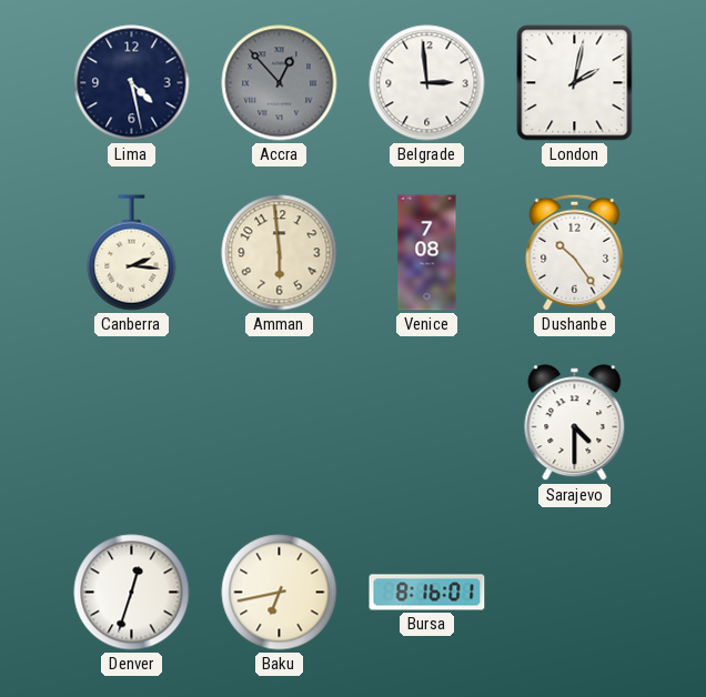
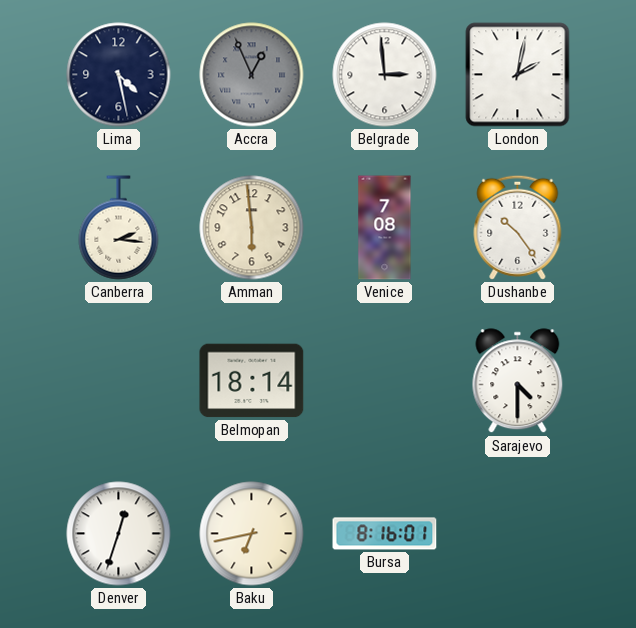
Accra: 12:53 -> 12:56
Belmopan: none -> 18:14
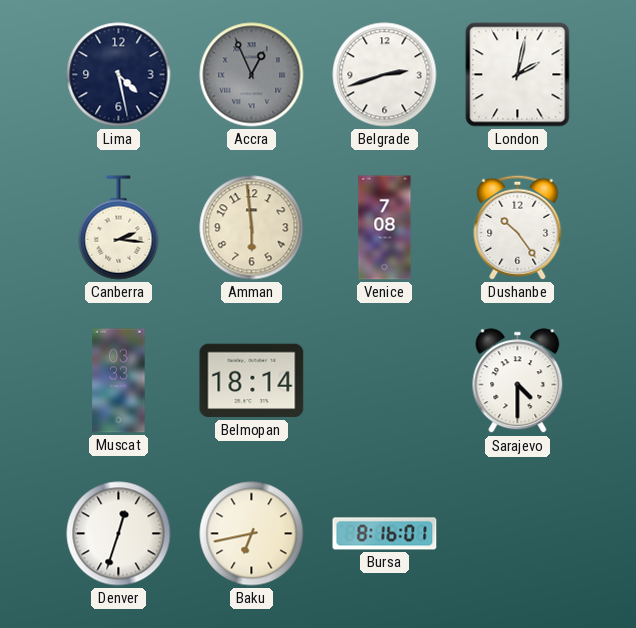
Belgrade: 2:59 -> 2:42
Muscat: none -> 03:33
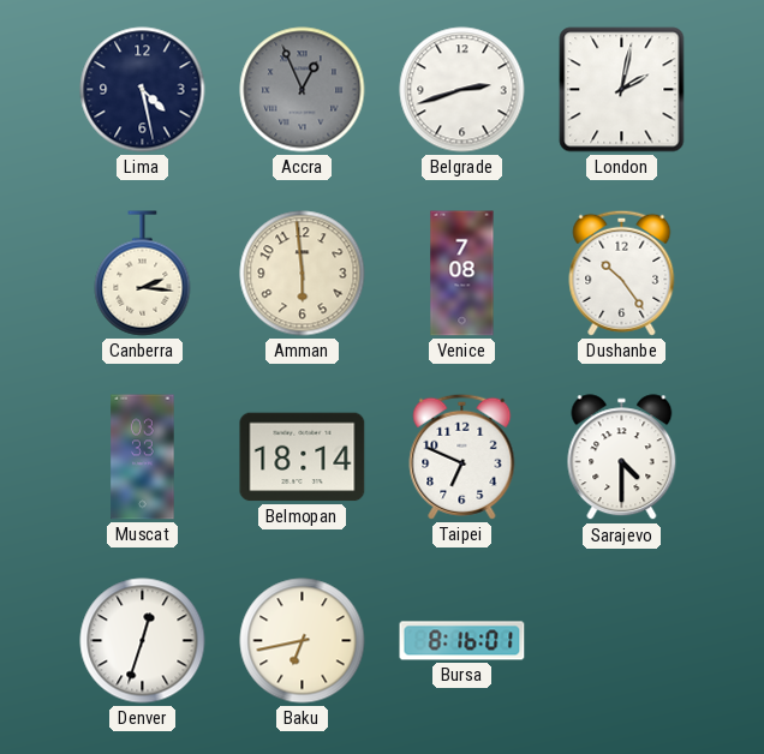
Taipei: none -> 6:49
